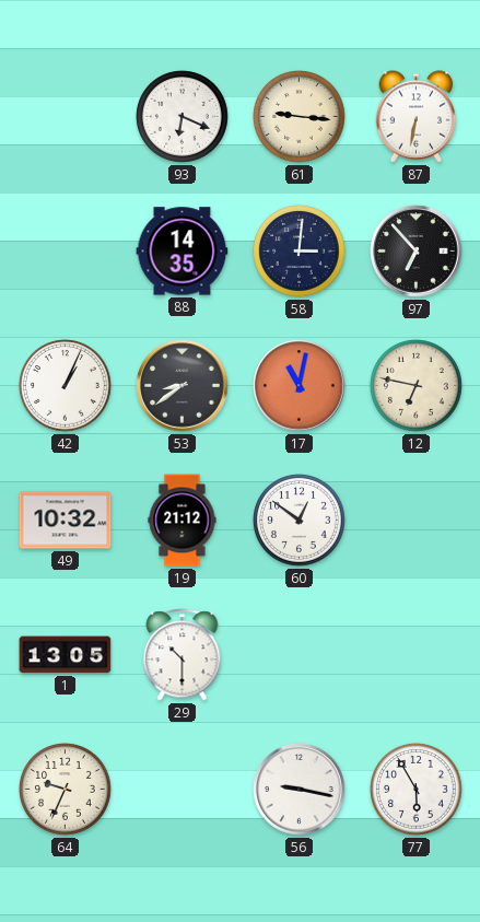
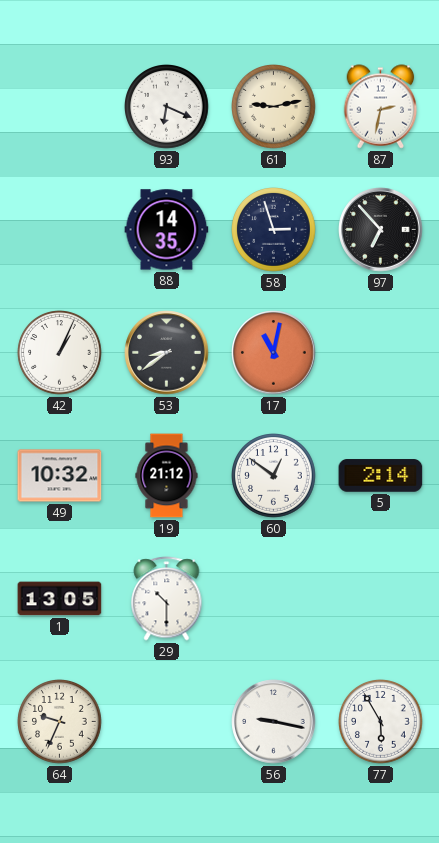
61: 9:16 -> 9:13
87: 6:32 -> 2:32
58: 3:01 -> 2:57
12: 6:47 -> none
5: none -> 2:14
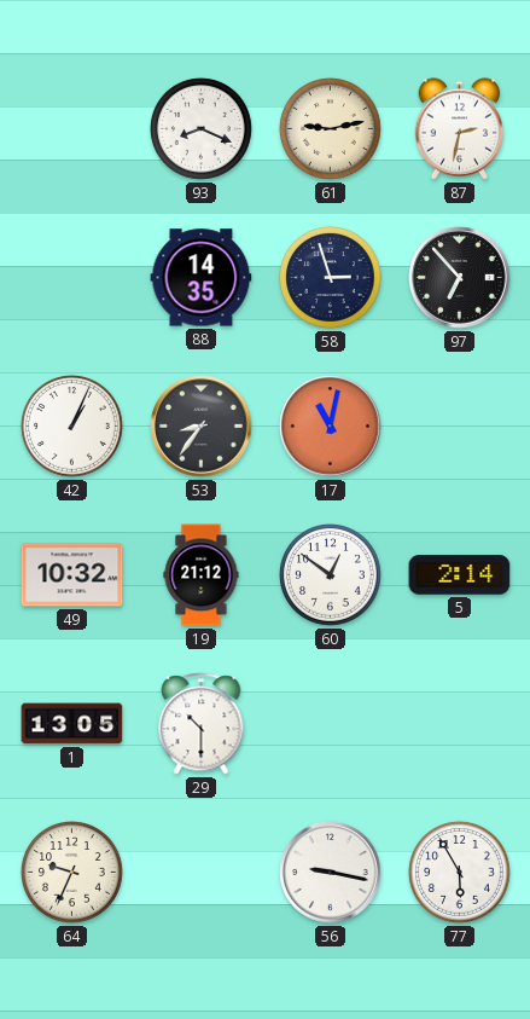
93: 6:19 -> 8:19
53: 8:39 -> 8:36
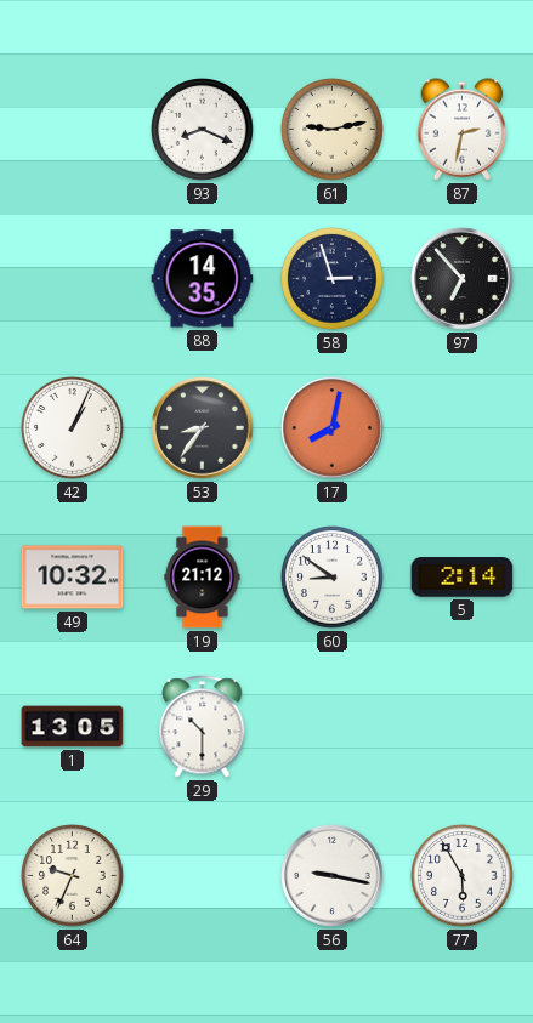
17: 11:02 -> 8:02
60: 12:51 -> 8:51
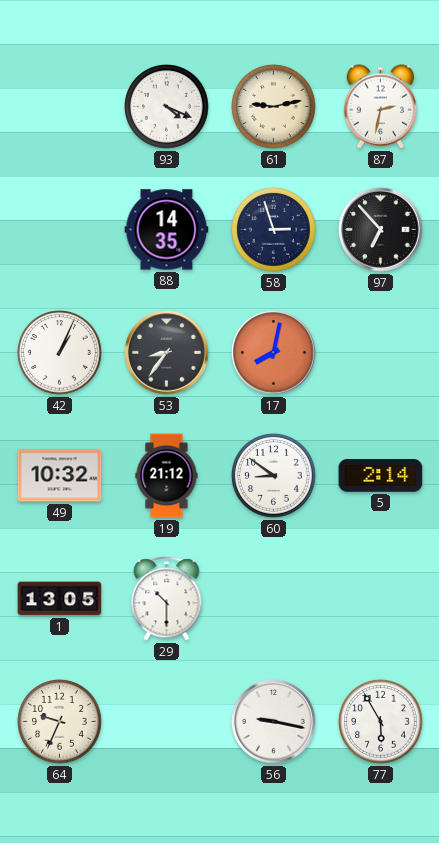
93: 8:19 -> 4:19
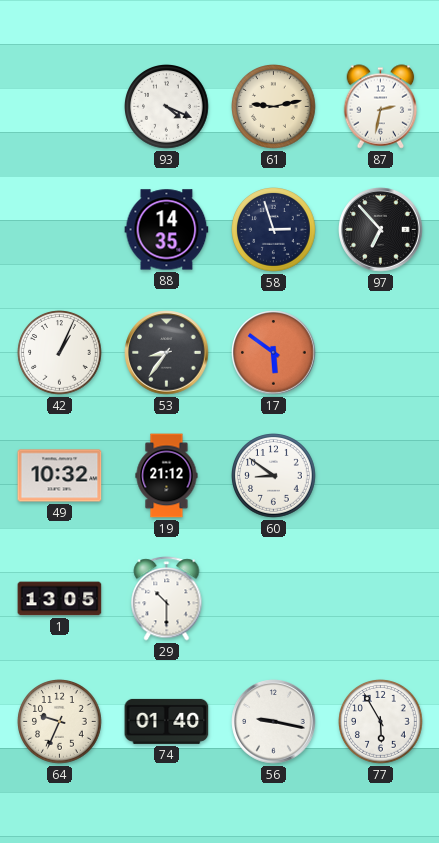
17: 8:02 -> 5:51
5: 2:14 -> none
74: none -> 01:40
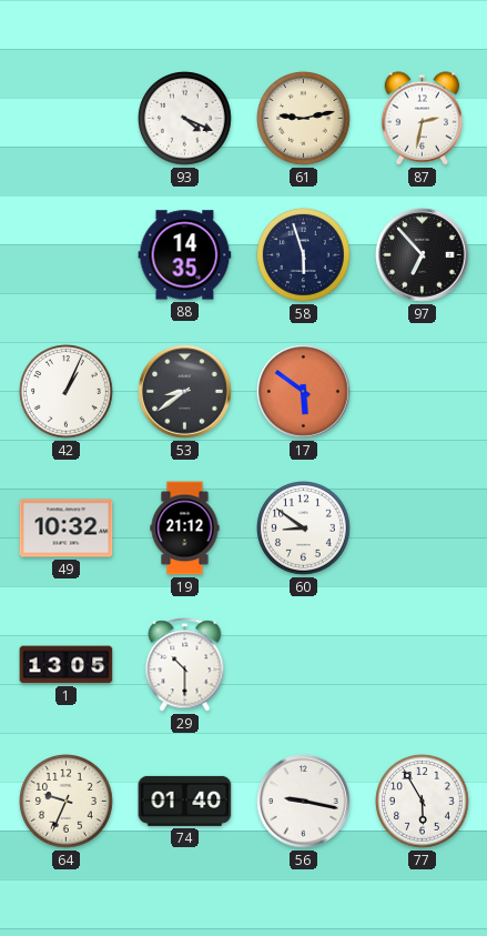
58: 2:57 -> 5:57
53: 8:36 -> 8:39
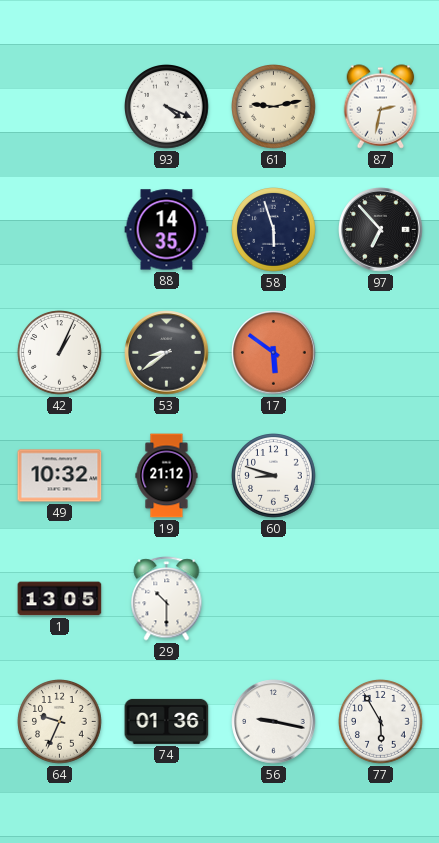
60: 8:51 -> 8:48
74: 01:40 -> 01:36
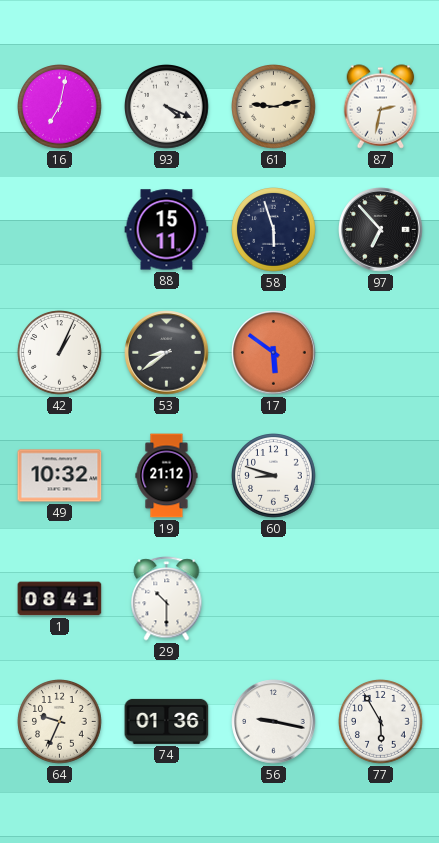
16: none -> 7:02
88: 14:35 -> 15:11
1: 13:05 -> 08:41
